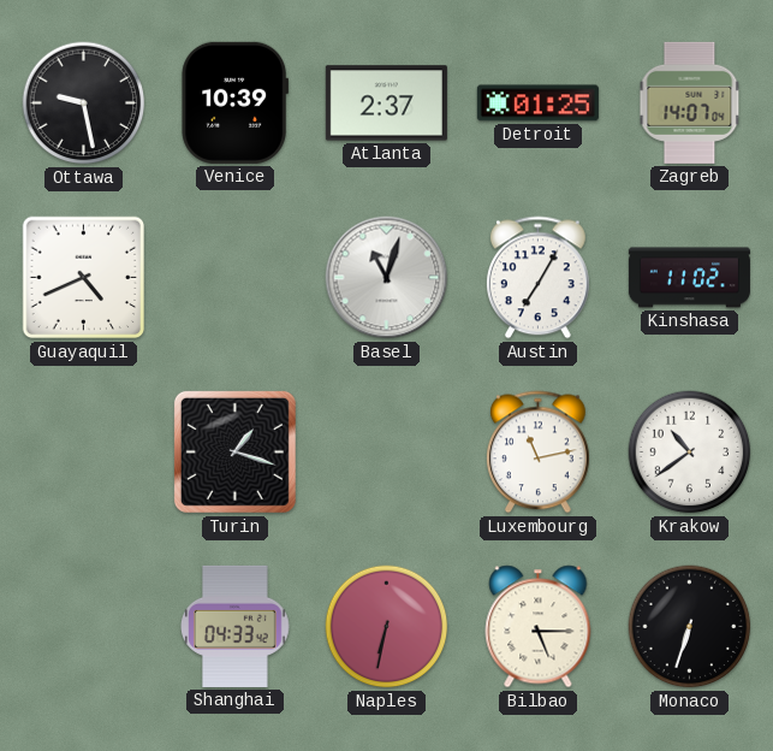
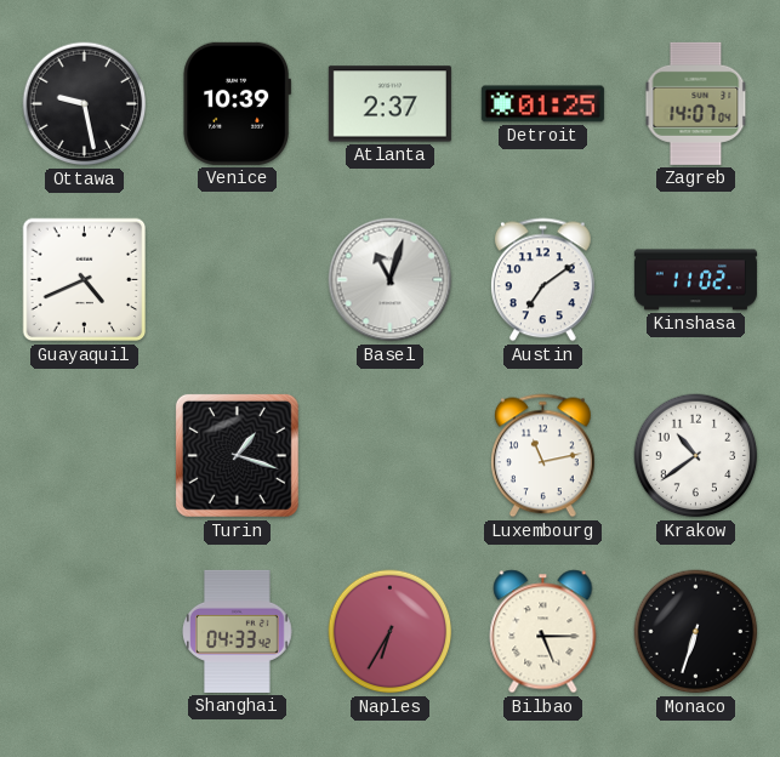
Austin: 7:05 -> 7:09
Naples: 6:32 -> 6:35
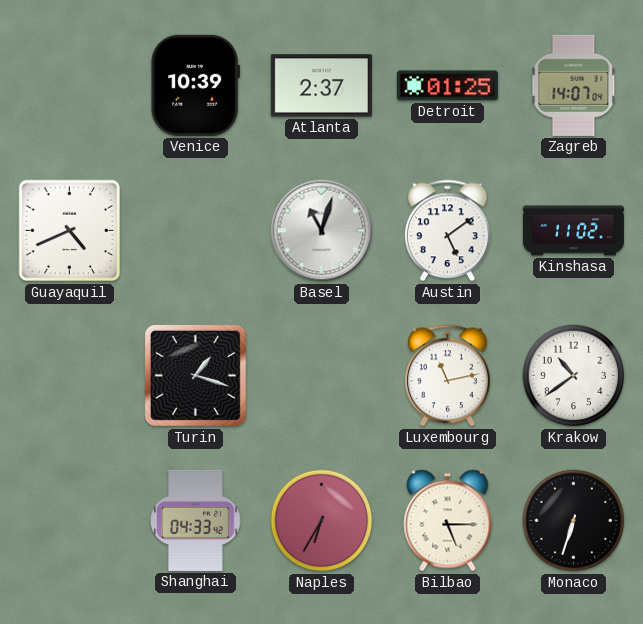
Ottawa: 9:28 -> none
Austin: 7:09 -> 5:09
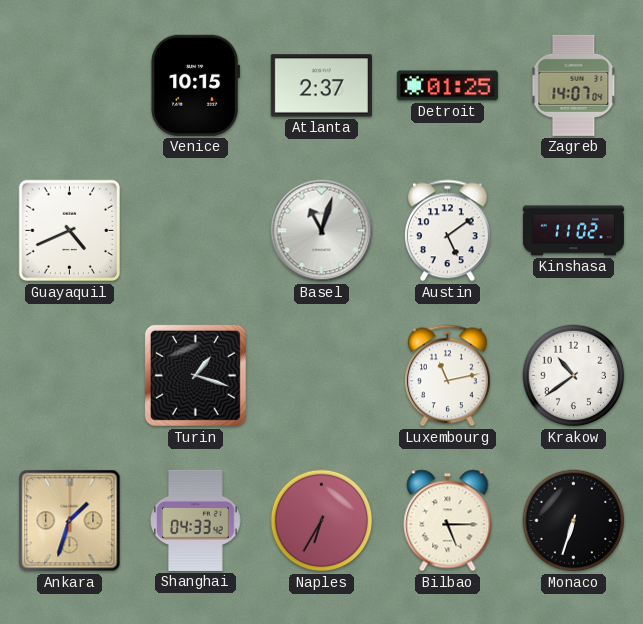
Venice: 10:39 -> 10:15
Ankara: none -> 1:33
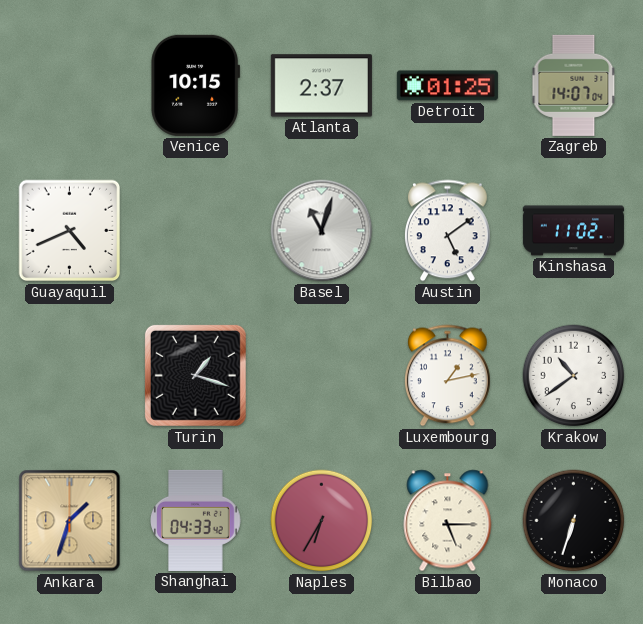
Luxembourg: 11:13 -> 1:13
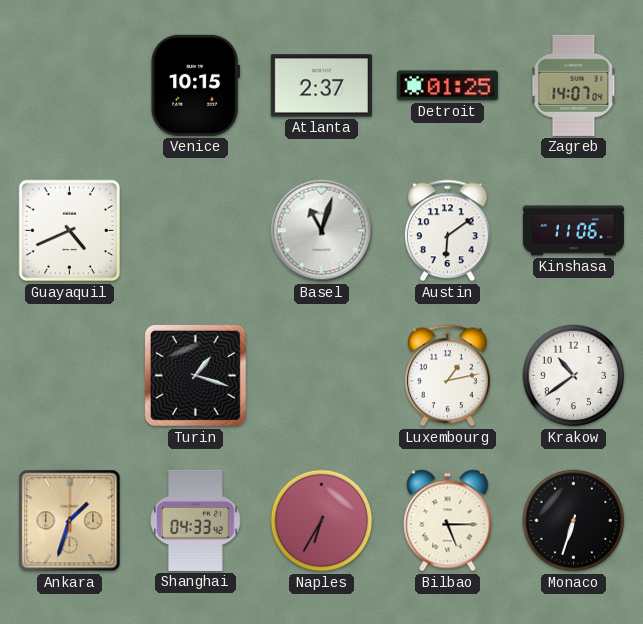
Austin: 5:09 -> 6:09
Kinshasa: 11:02 -> 11:06
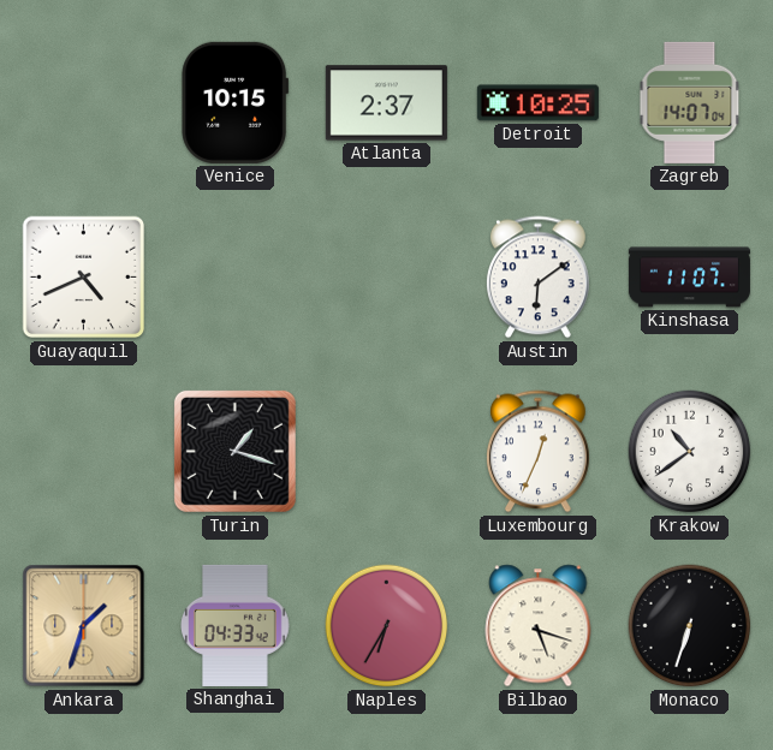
Detroit: 01:25 -> 10:25
Basel: 11:03 -> none
Kinshasa: 11:06 -> 11:07
Luxembourg: 1:13 -> 12:34
Bilbao: 5:15 -> 5:18
